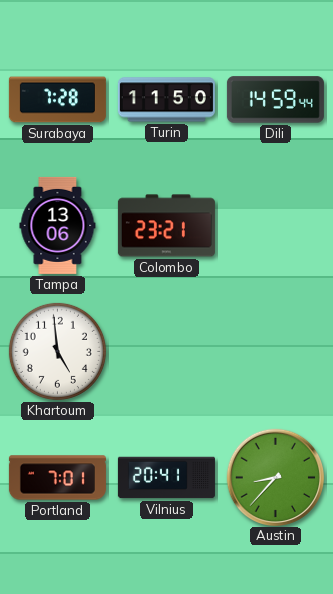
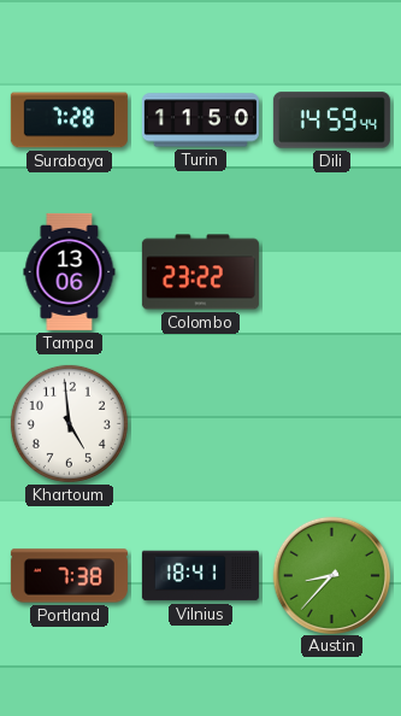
Colombo: 23:21 -> 23:22
Portland: 7:01 -> 7:38
Vilnius: 20:41 -> 18:41
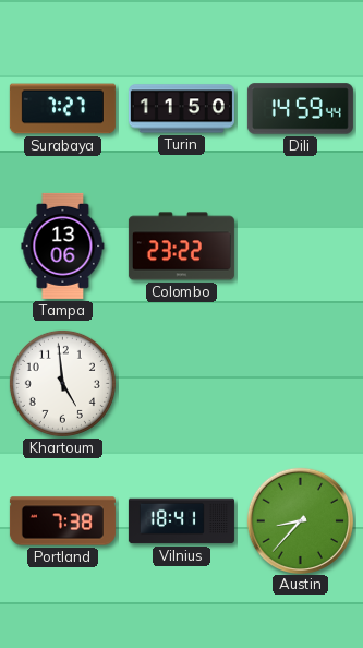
Surabaya: 7:28 -> 7:27
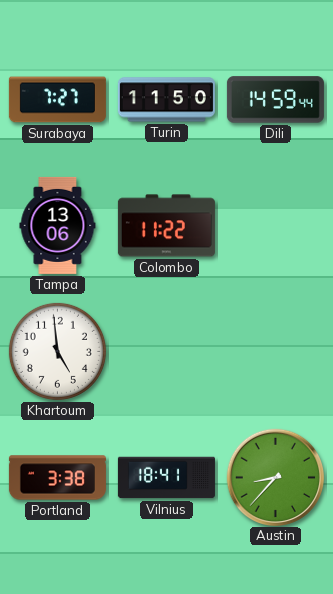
Colombo: 23:22 -> 11:22
Portland: 7:38 -> 3:38
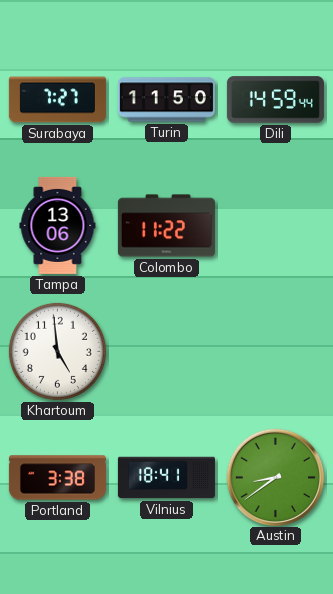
Austin: 8:37 -> 8:39
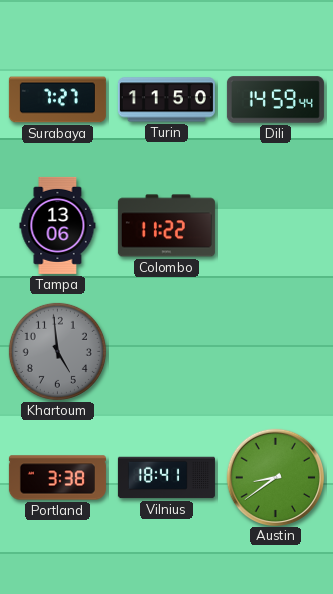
Khartoum dial: white -> grey
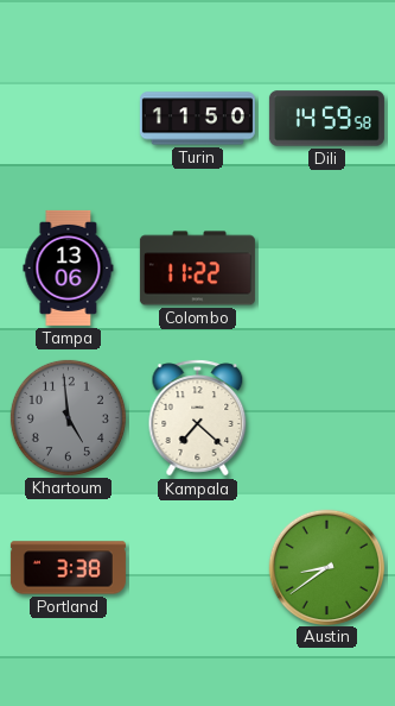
Surabaya: 7:27 -> none
Dili: 14:59:44 -> 14:59:58
Kampala: none -> 7:22
Vilnius: 18:41 -> none
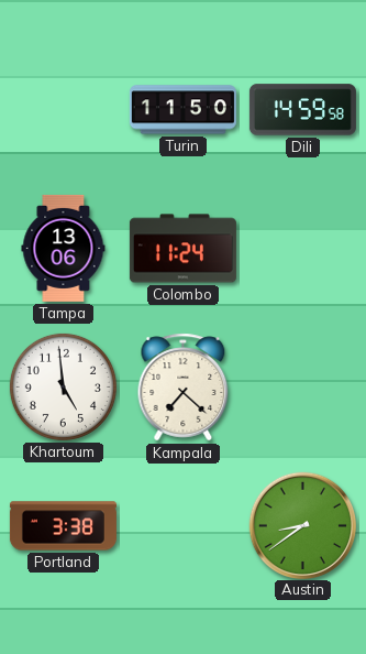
Colombo: 11:22 -> 11:24
Khartoum dial: grey -> white
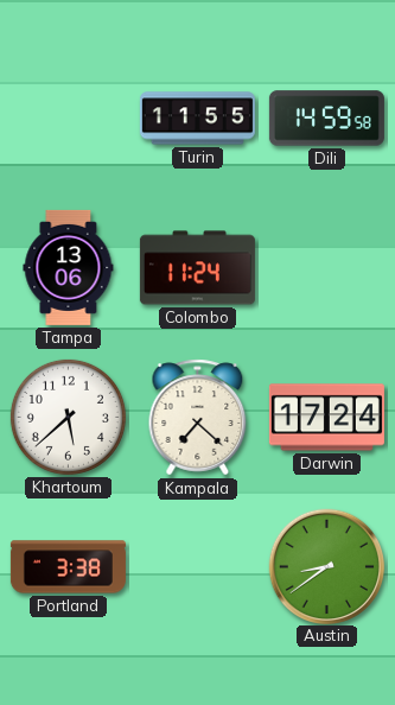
Turin: 11:50 -> 11:55
Khartoum: 4:59 -> 5:38
Darwin: none -> 17:24
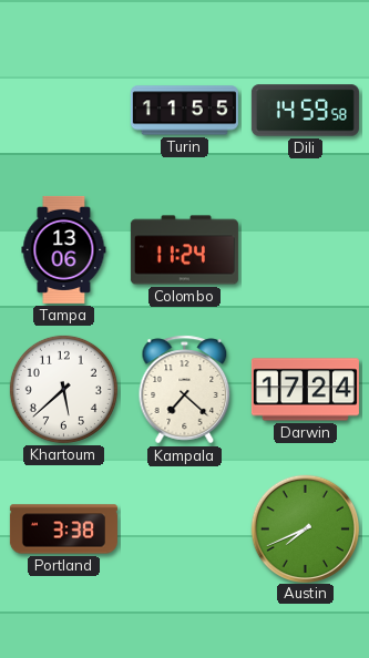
Austin: 8:39 -> 7:41
